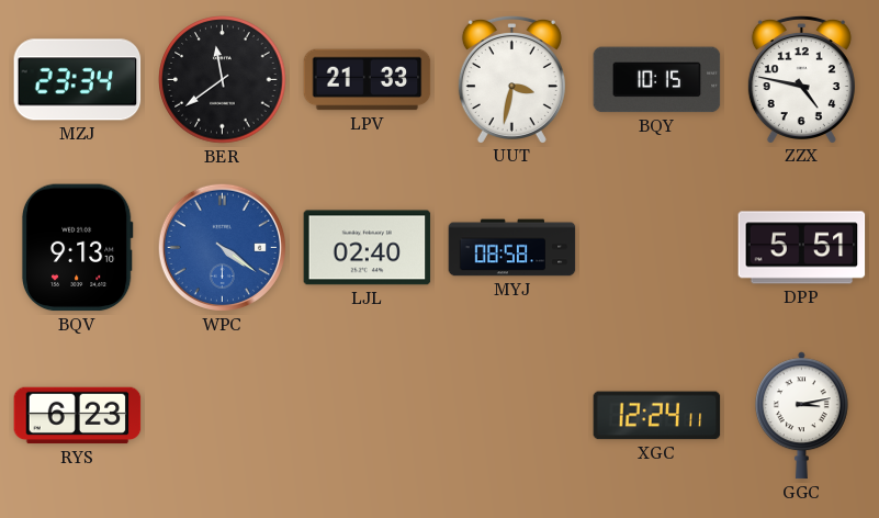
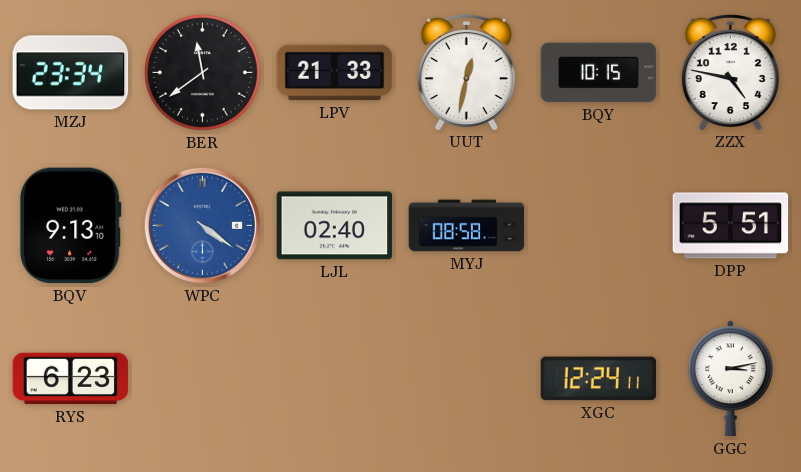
UUT: 3:32 -> 12:32
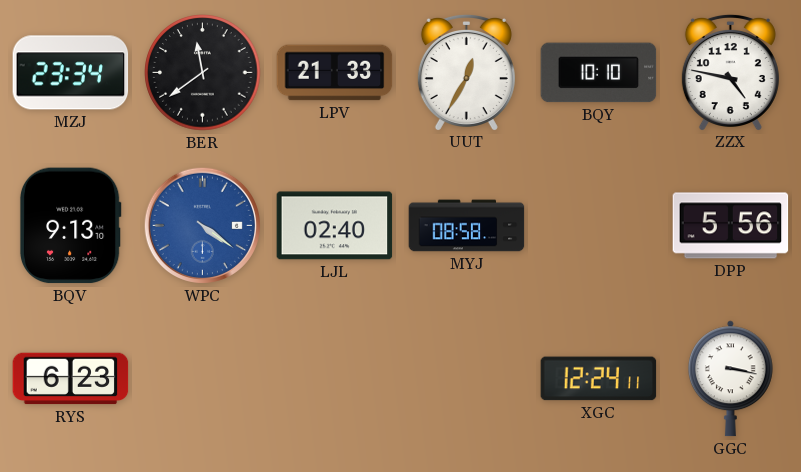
UUT: 12:32 -> 12:35
BQY: 10:15 -> 10:10
DPP: 5:51 -> 5:56
GGC: 3:13 -> 3:17
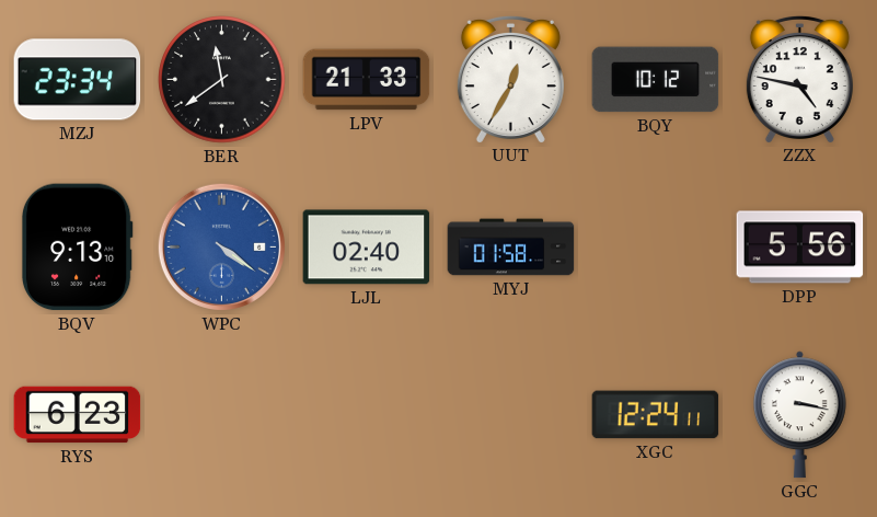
BQY: 10:10 -> 10:12
MYJ: 08:58 -> 01:58
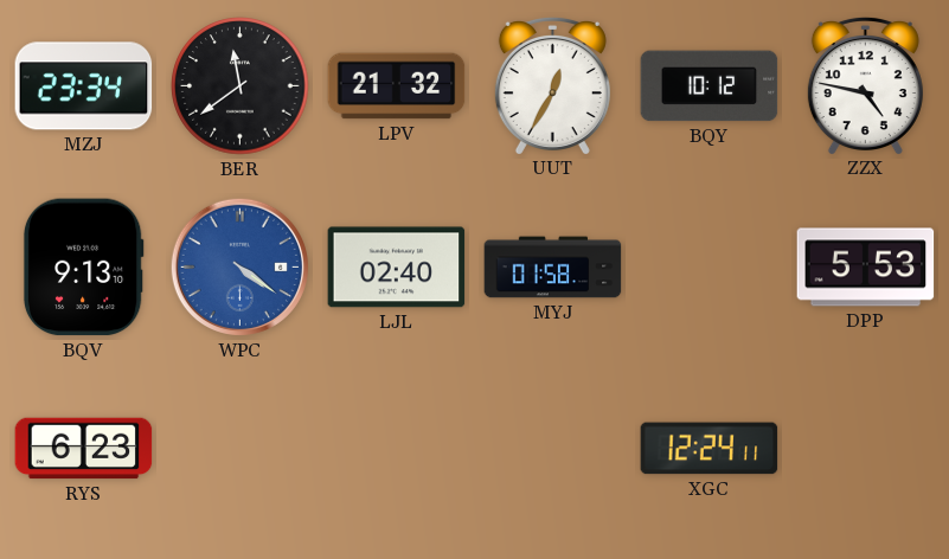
LPV: 21:33 -> 21:32
DPP: 5:56 -> 5:53
GGC: 3:17 -> none
